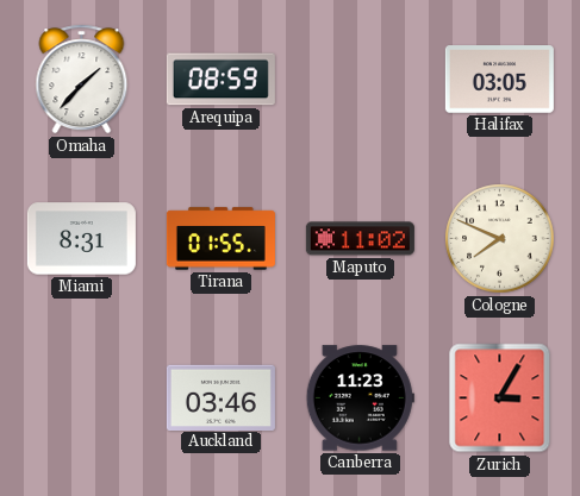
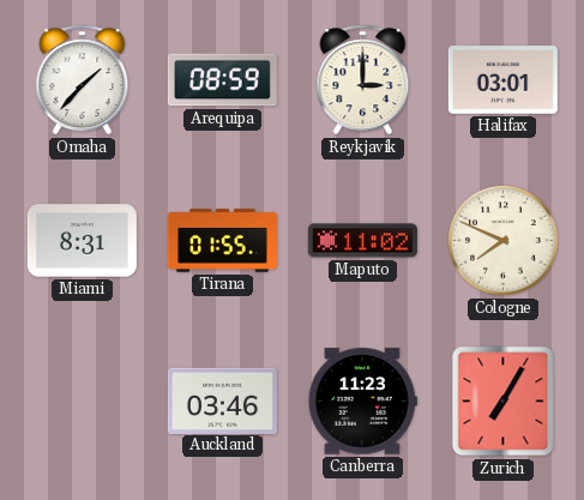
Reykjavik: none -> 3:00
Halifax: 03:05 -> 03:01
Zurich: 3:05 -> 7:05
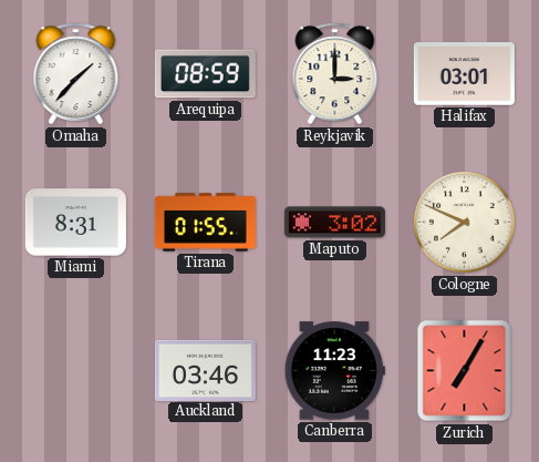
Maputo: 11:02 -> 3:02
